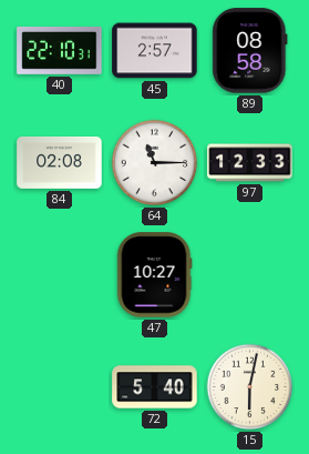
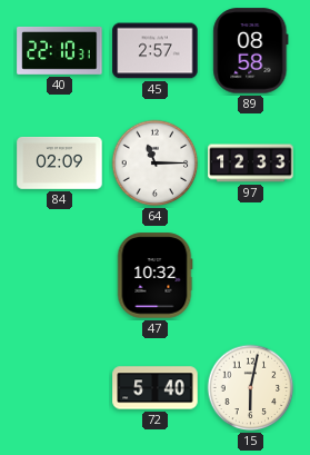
84: 02:08 -> 02:09
47: 10:27 -> 10:32
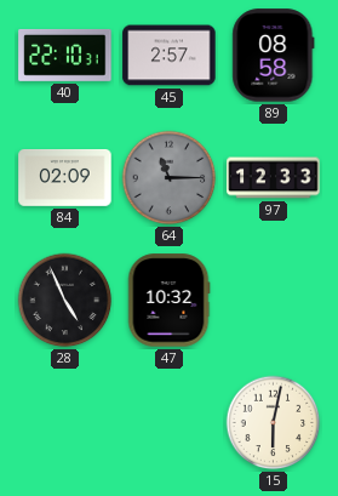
64 dial: white -> grey
28: none -> 4:56
72: 5:40 -> none
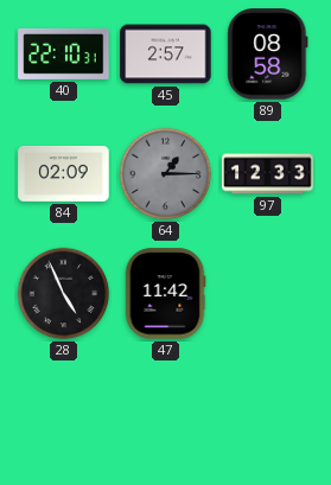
64: 11:15 -> 1:15
47: 10:32 -> 11:42
15: 6:02 -> none
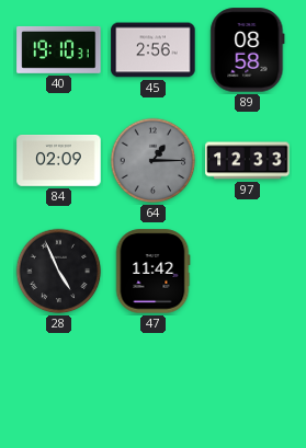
40: 22:10 -> 19:10
45: 2:57 -> 2:56
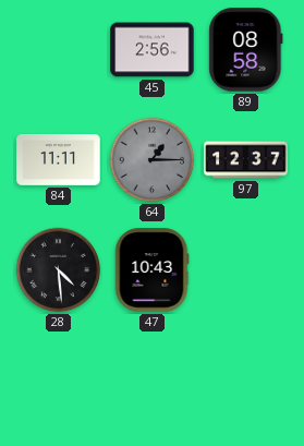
40: 19:10 -> none
84: 02:09 -> 11:11
97: 12:33 -> 12:37
28: 4:56 -> 4:29
47: 11:42 -> 10:43
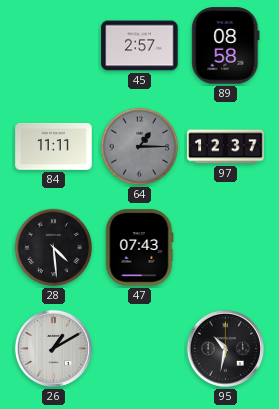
45: 2:56 -> 2:57
47: 10:43 -> 07:43
26: none -> 1:10
95: none -> 10:32
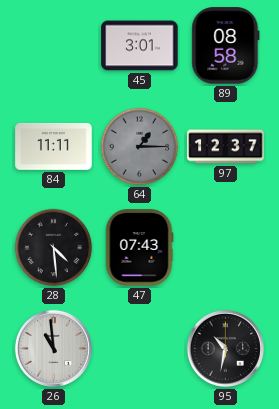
45: 2:57 -> 3:01
26: 1:10 -> 10:59
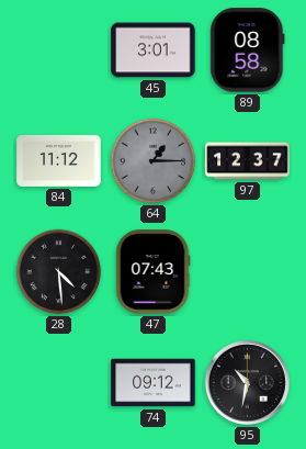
84: 11:11 -> 11:12
26: 10:59 -> none
74: none -> 09:12
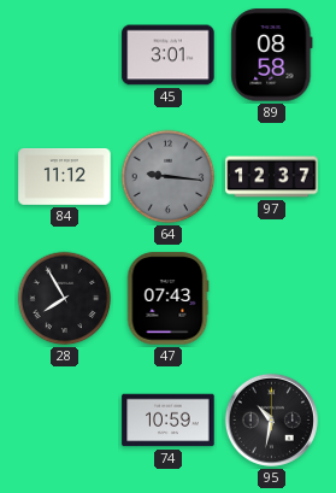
64: 1:15 -> 9:16
28: 4:29 -> 7:55
74: 09:12 -> 10:59
